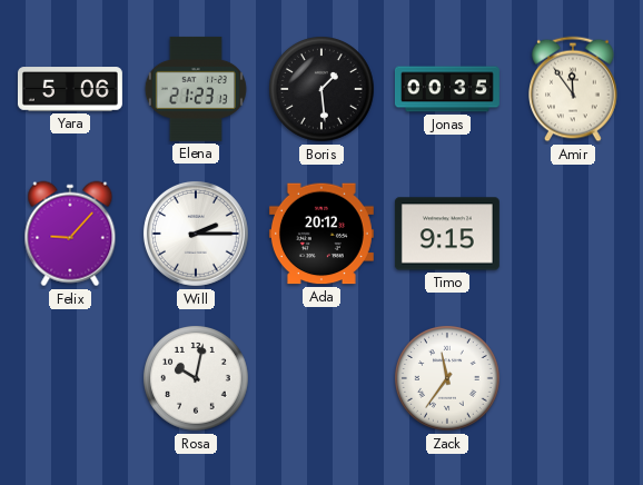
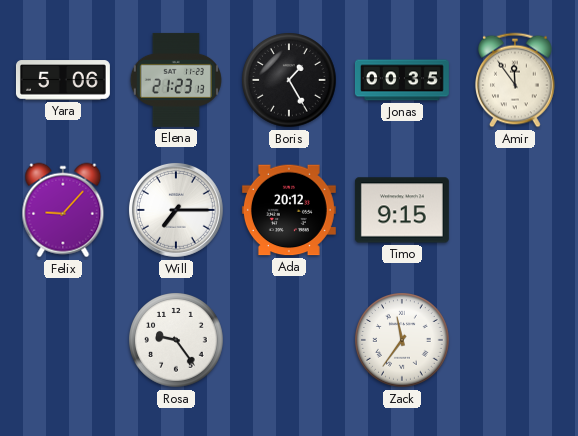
Boris: 1:29 -> 1:25
Will: 2:15 -> 7:15
Rosa: 10:02 -> 9:24
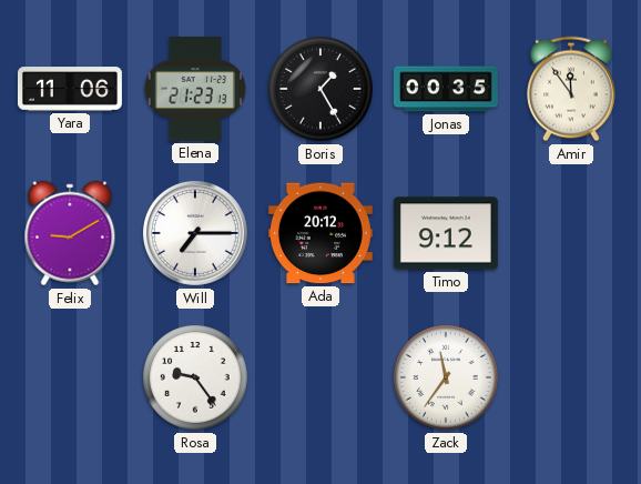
Yara: 5:06 -> 11:06
Felix: 9:07 -> 9:10
Timo: 9:15 -> 9:12
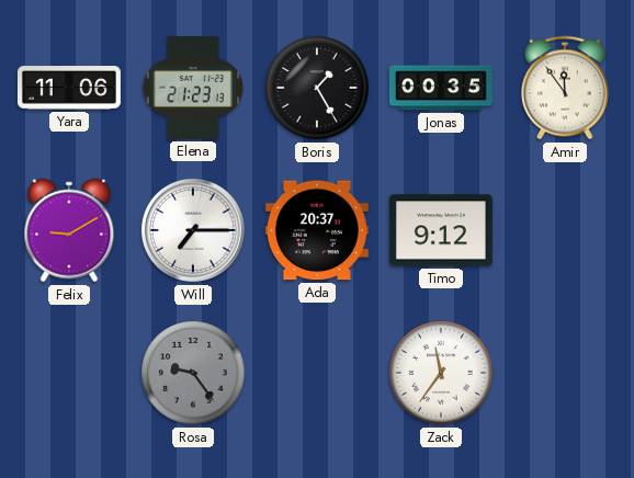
Ada: 20:12 -> 20:37
Rosa dial: white -> grey
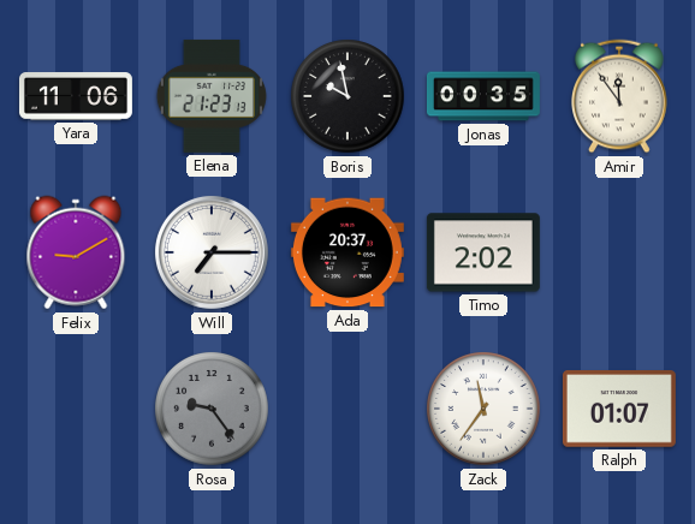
Boris: 1:25 -> 9:58
Timo: 9:12 -> 2:02
Ralph: none -> 01:07
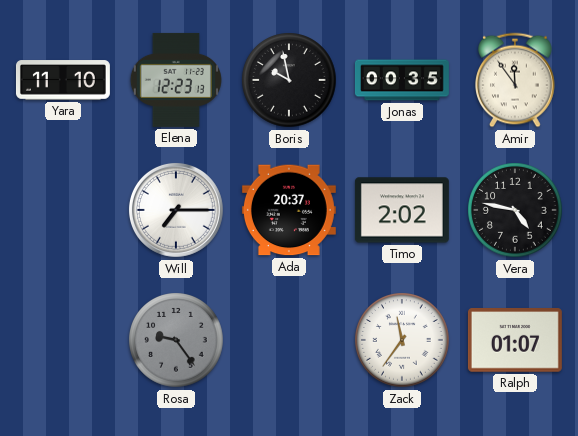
Yara: 11:06 -> 11:10
Elena: 21:23 -> 12:23
Felix: 9:10 -> none
Vera: none -> 4:47
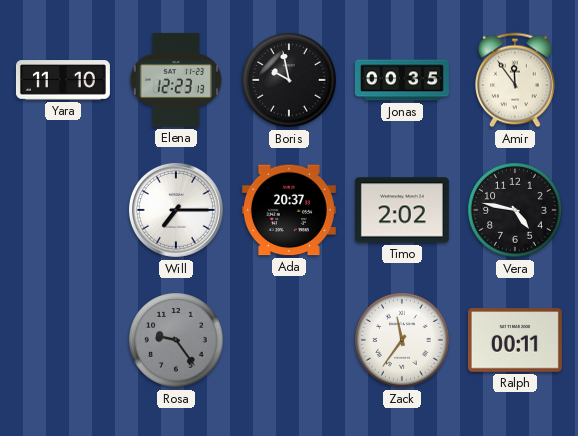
Ralph: 01:07 -> 00:11
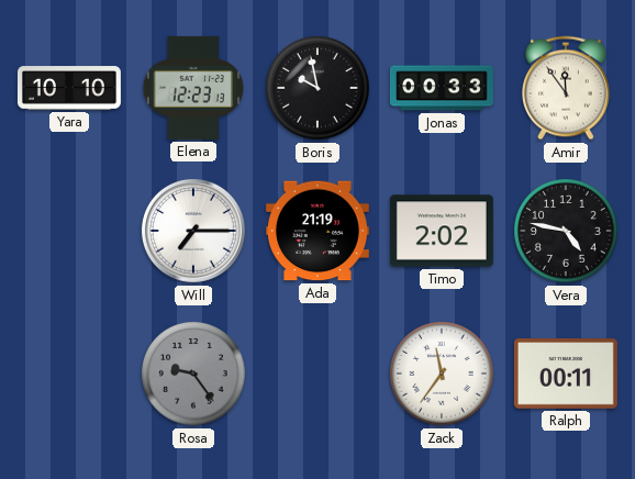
Yara: 11:10 -> 10:10
Jonas: 00:35 -> 00:33
Ada: 20:37 -> 21:19
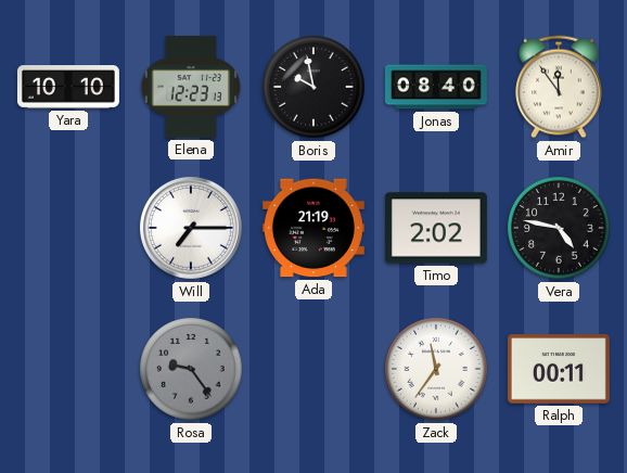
Jonas: 00:33 -> 08:40
